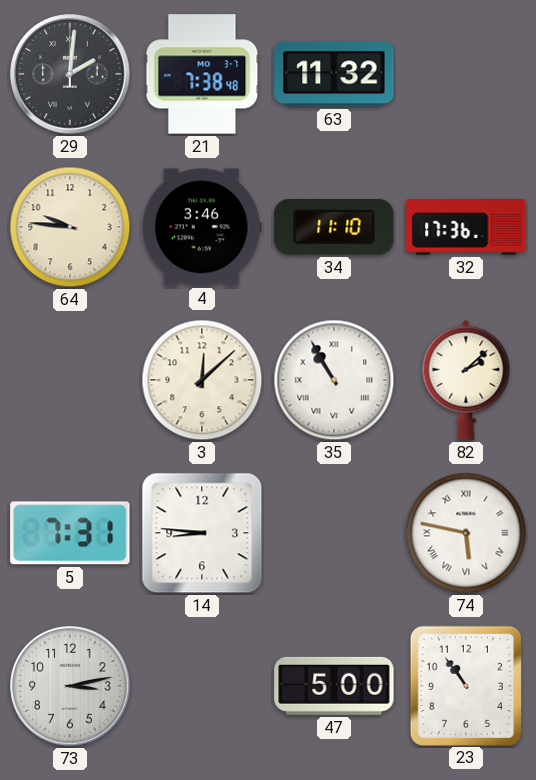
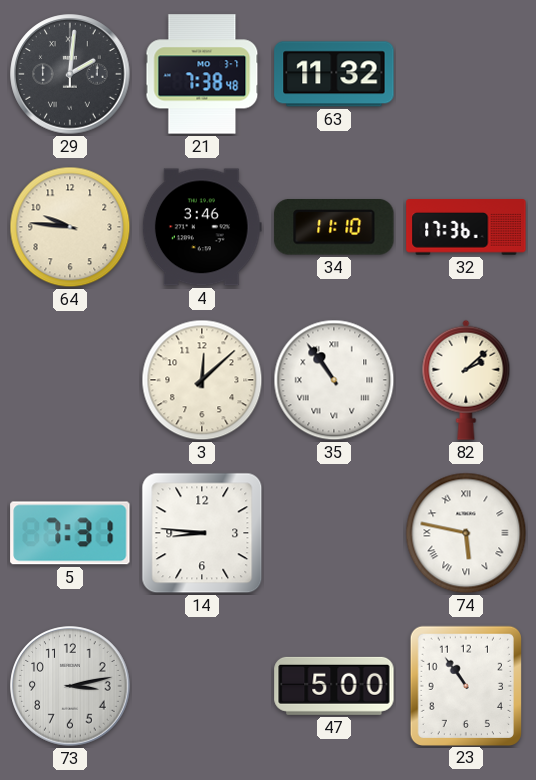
35: 10:55 -> 10:54
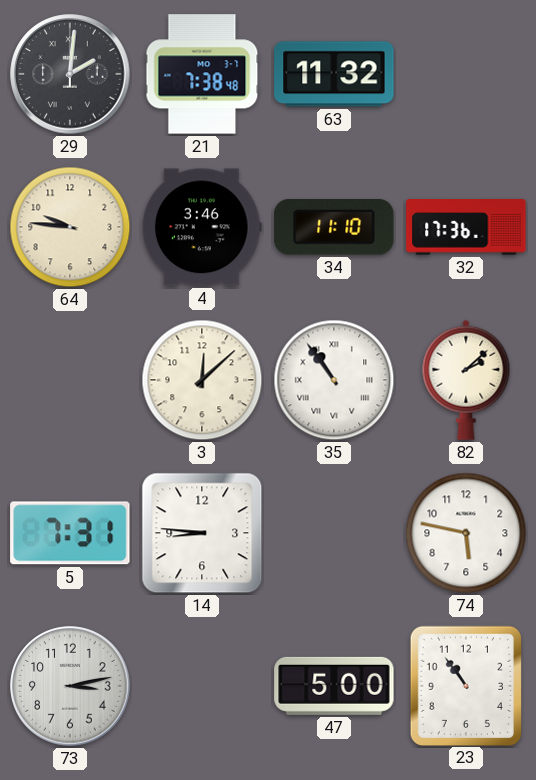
74 numerals: Roman -> Arabic
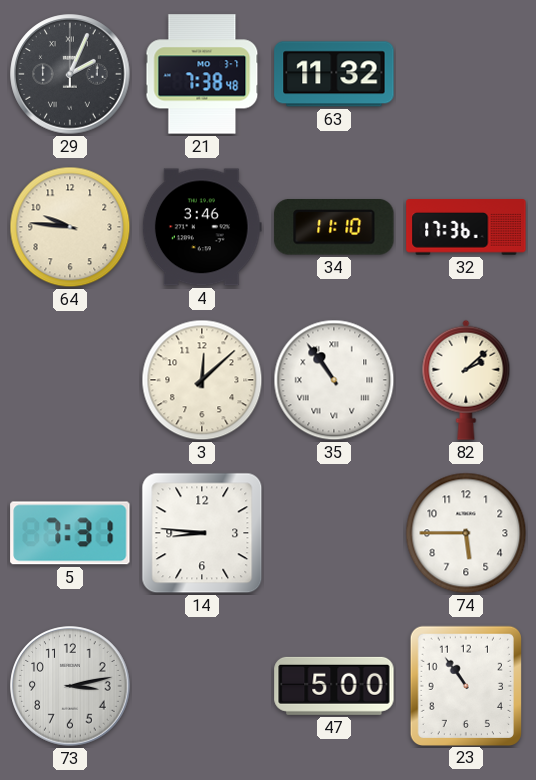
29: 2:01 -> 2:04
74: 5:47 -> 5:45
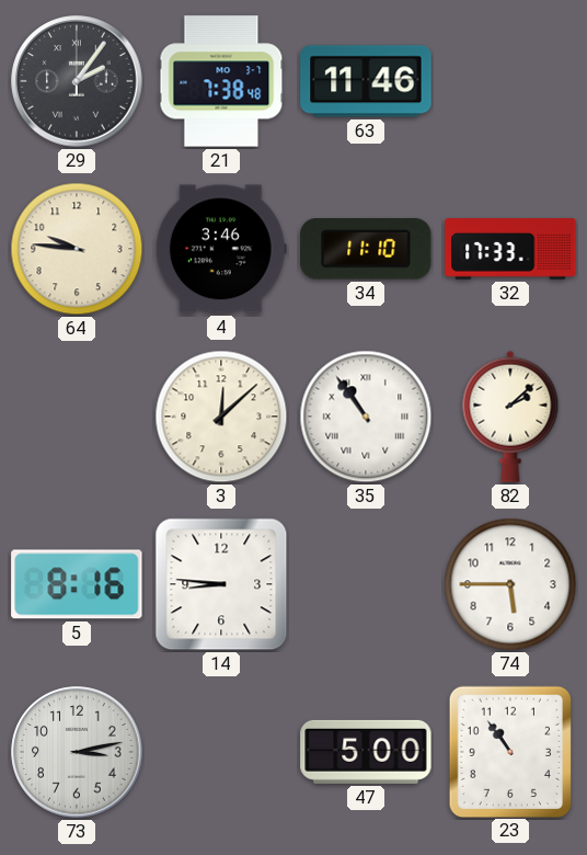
29: 2:04 -> 2:06
63: 11:32 -> 11:46
32: 17:36 -> 17:33
5: 7:31 -> 8:16
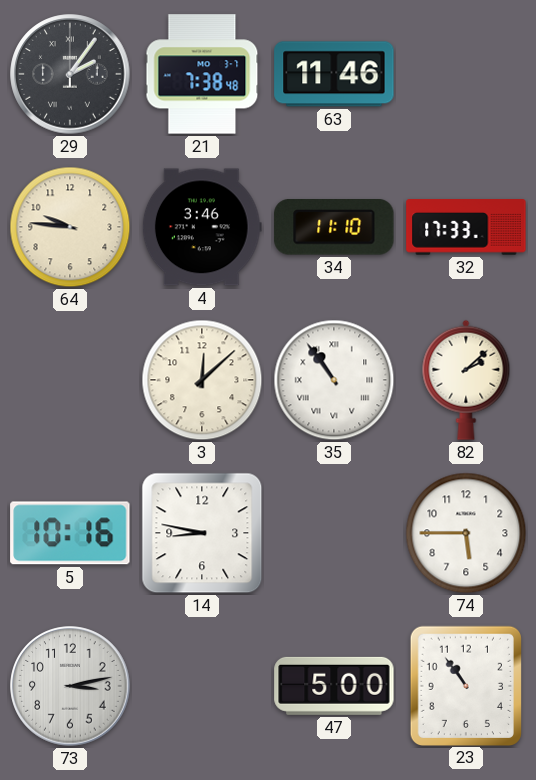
5: 8:16 -> 10:16
14: 8:46 -> 8:47
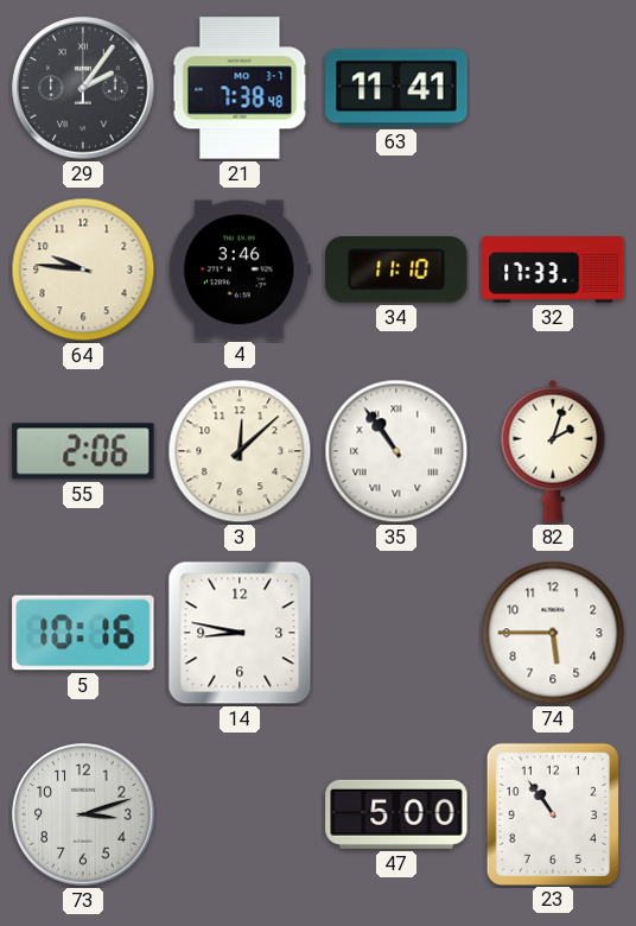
63: 11:46 -> 11:41
55: none -> 2:06
82: 2:08 -> 2:03
73: 3:13 -> 3:12
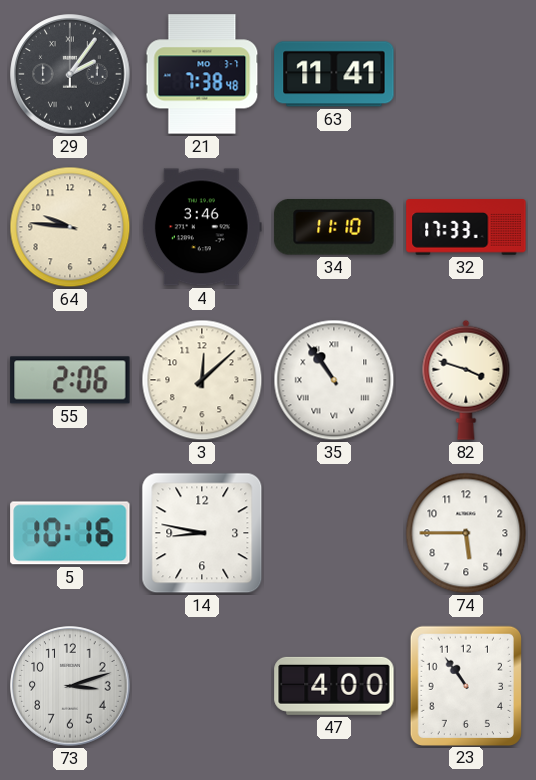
82: 2:03 -> 3:48
47: 5:00 -> 4:00
